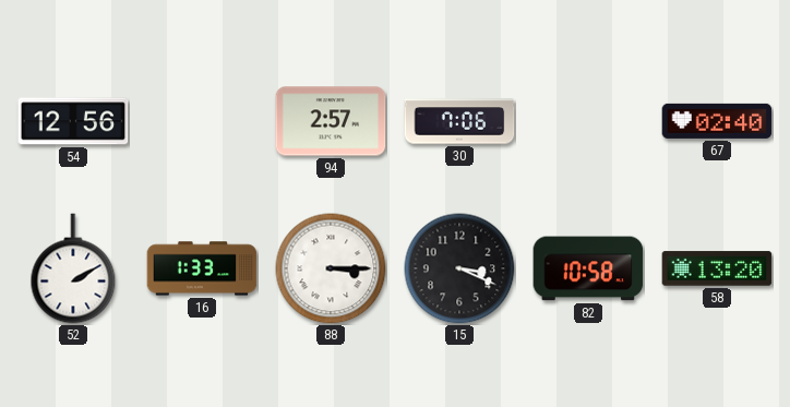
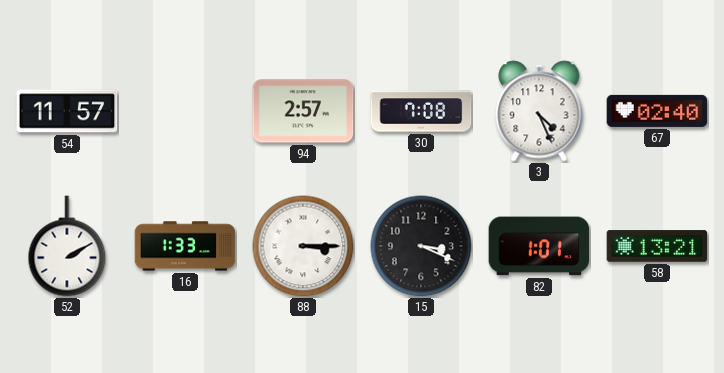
54: 12:56 -> 11:57
30: 7:06 -> 7:08
3: none -> 4:26
82: 10:58 -> 1:01
58: 13:20 -> 13:21
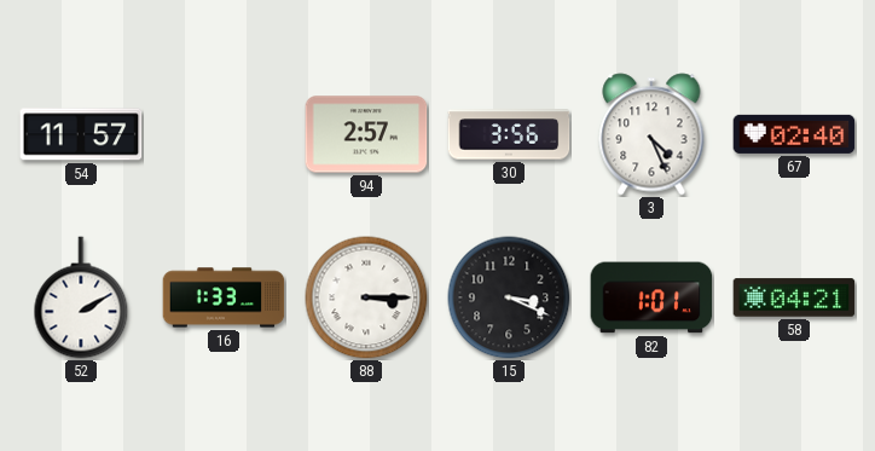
30: 7:08 -> 3:56
58: 13:21 -> 04:21
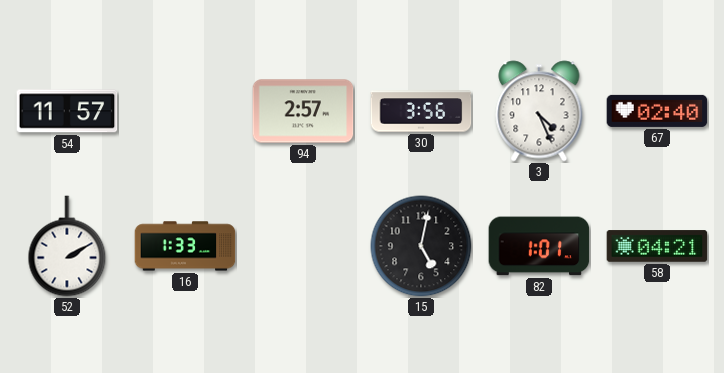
88: 3:15 -> none
15: 3:19 -> 5:02
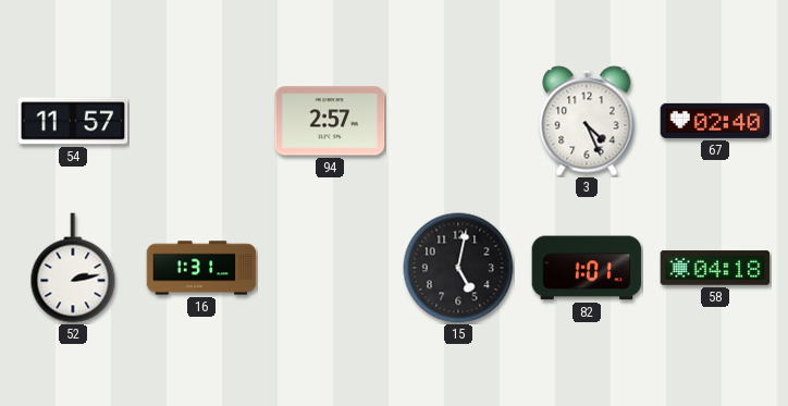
30: 3:56 -> none
52: 2:10 -> 2:13
16: 1:33 -> 1:31
58: 04:21 -> 04:18
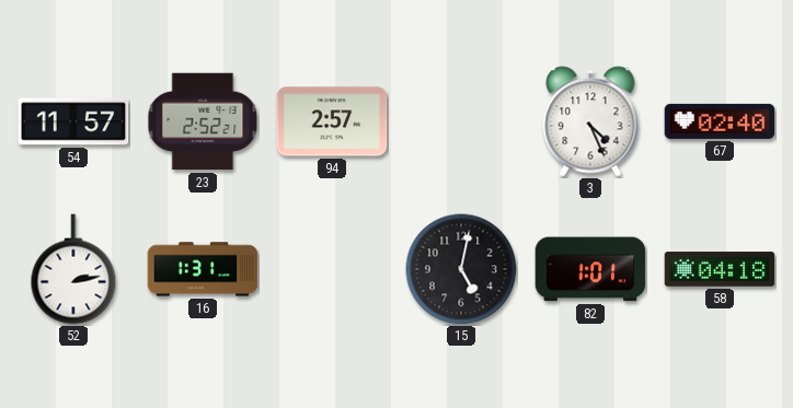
23: none -> 2:52
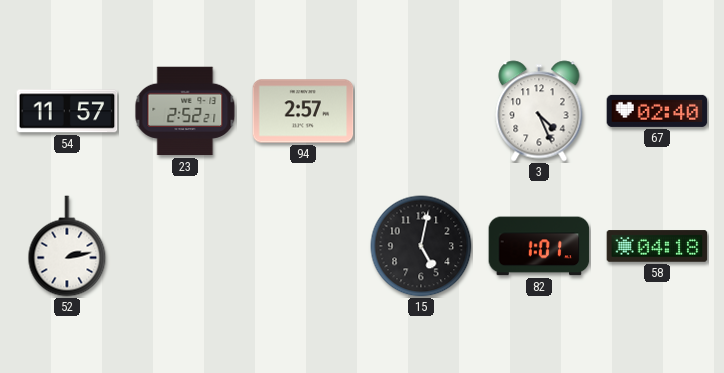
16: 1:31 -> none
